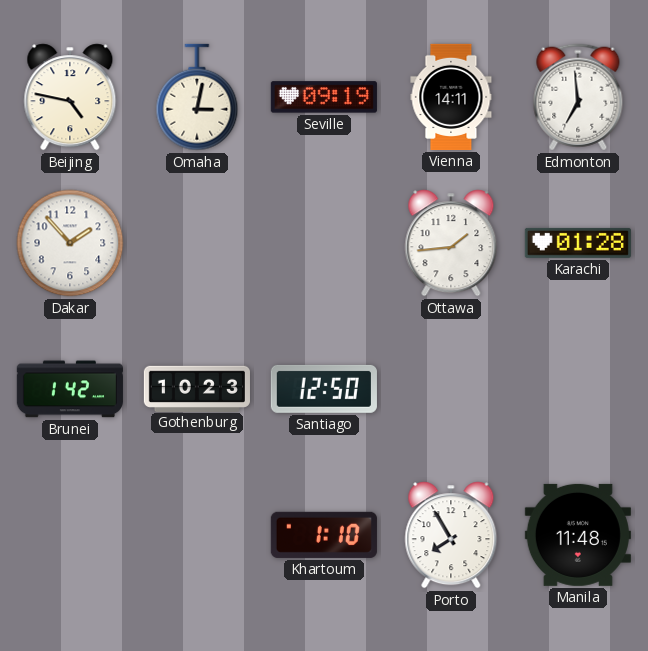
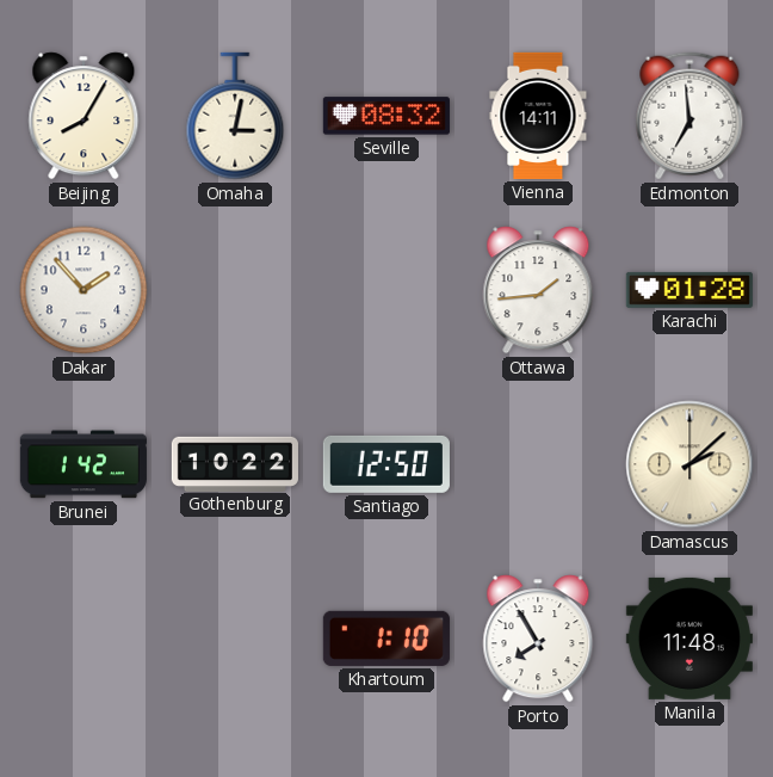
Beijing: 4:47 -> 8:05
Seville: 09:19 -> 08:32
Gothenburg: 10:23 -> 10:22
Damascus: none -> 2:08
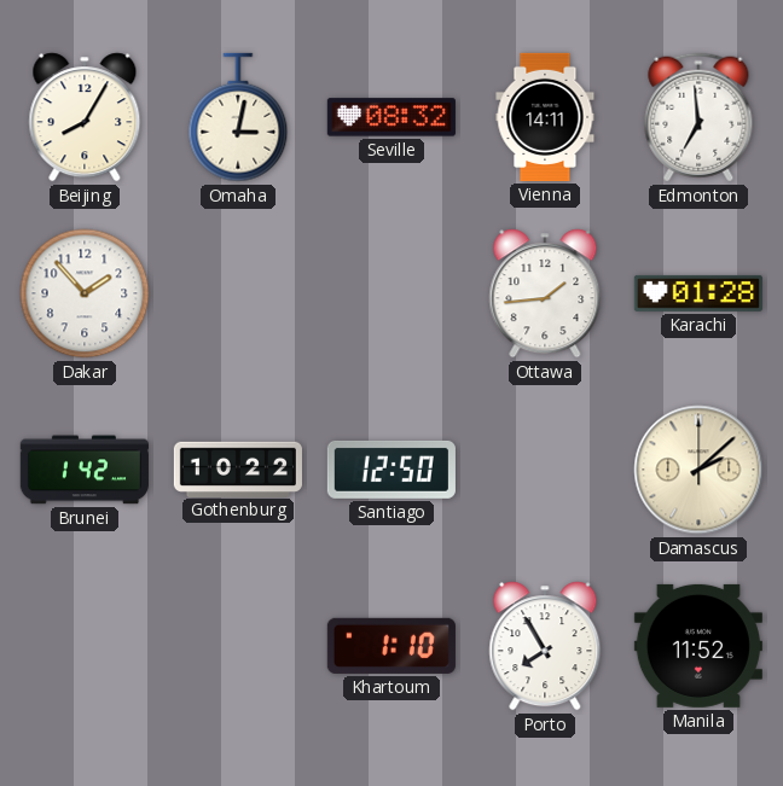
Manila: 11:48 -> 11:52
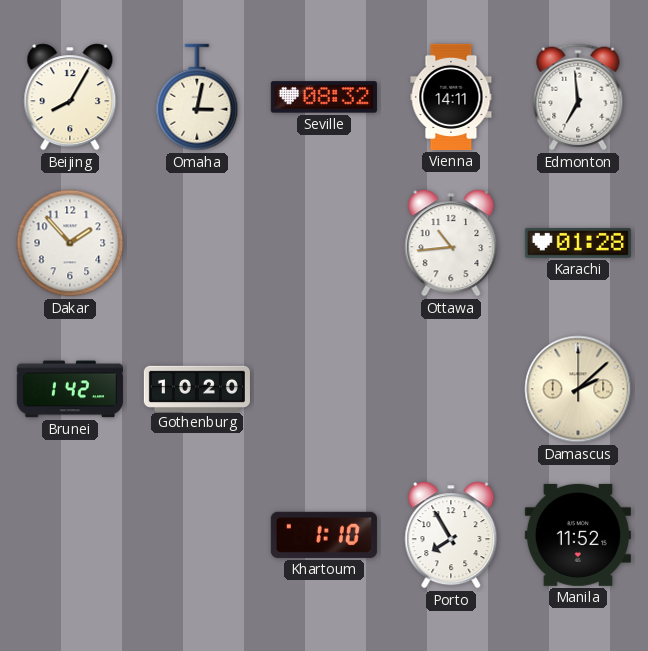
Ottawa: 1:44 -> 10:44
Gothenburg: 10:22 -> 10:20
Santiago: 12:50 -> none
